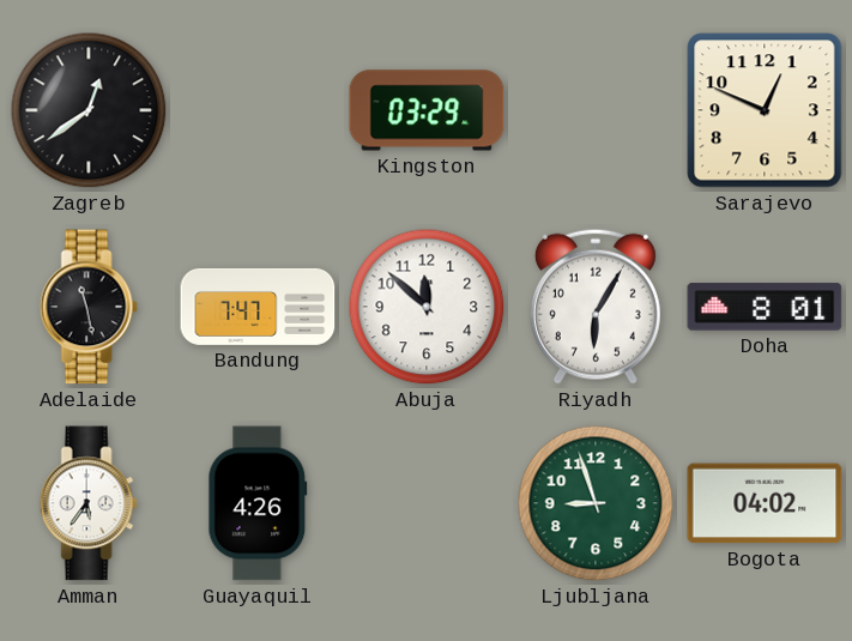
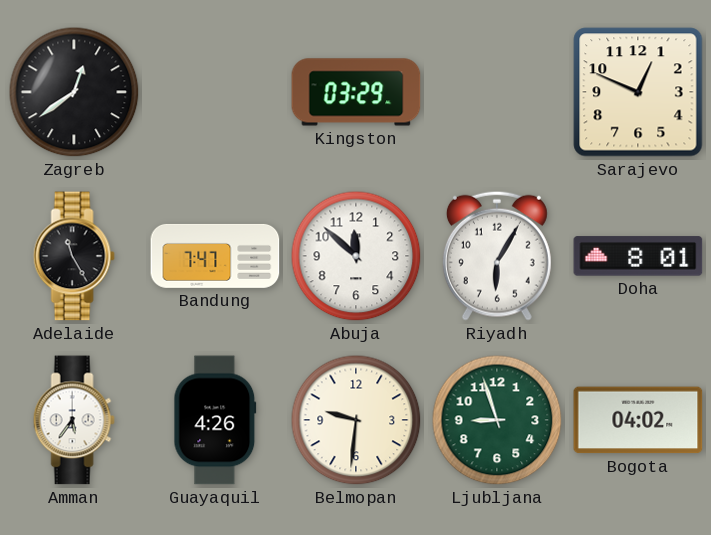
Adelaide: 11:28 -> 11:25
Belmopan: none -> 9:31
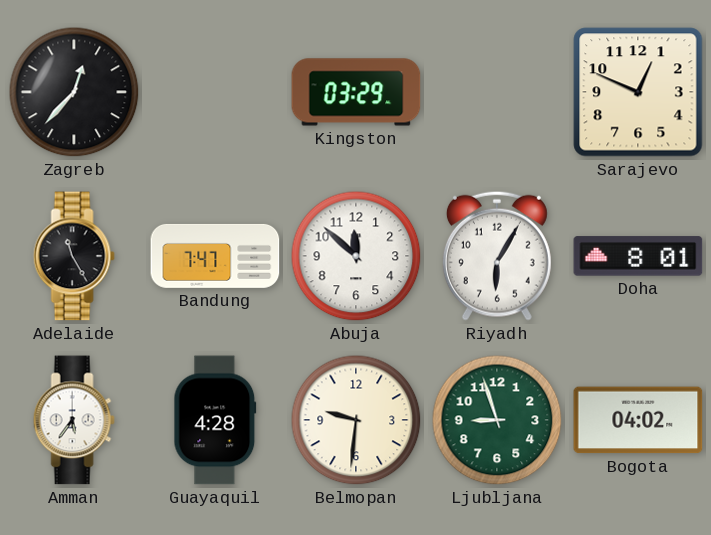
Zagreb: 12:39 -> 12:37
Guayaquil: 4:26 -> 4:28
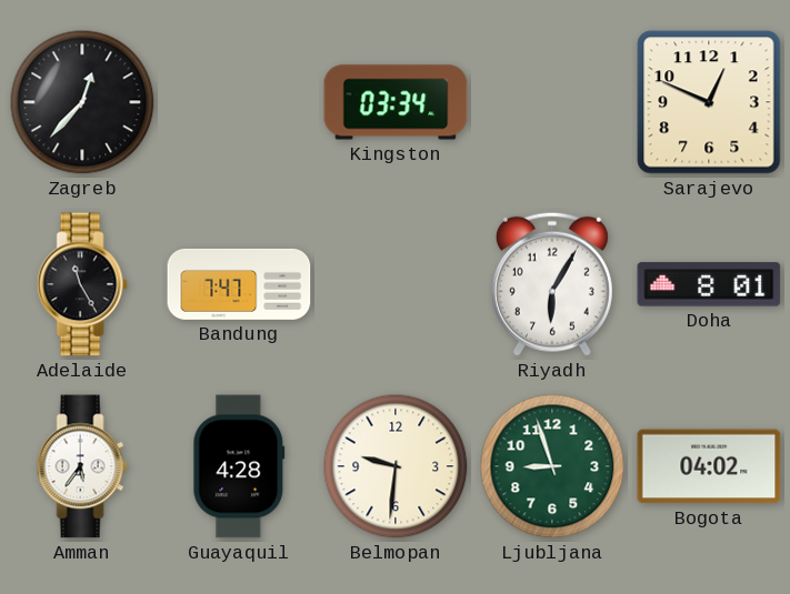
Kingston: 03:29 -> 03:34
Abuja: 11:52 -> none
